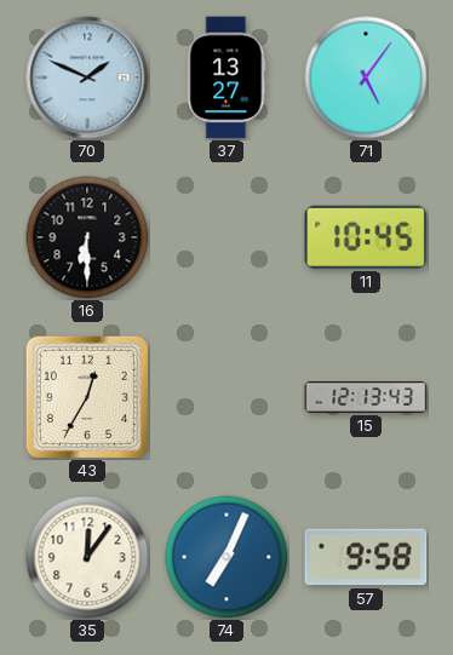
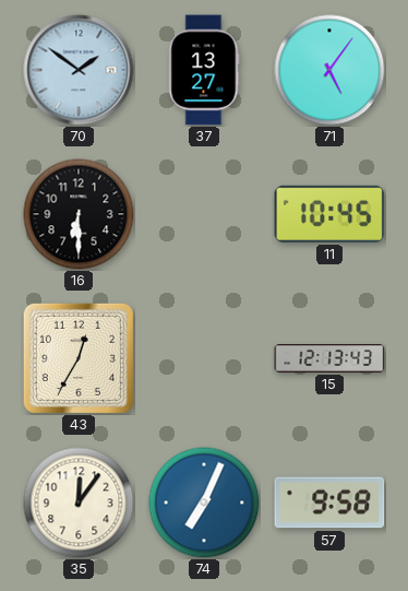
70: 1:49 -> 1:51
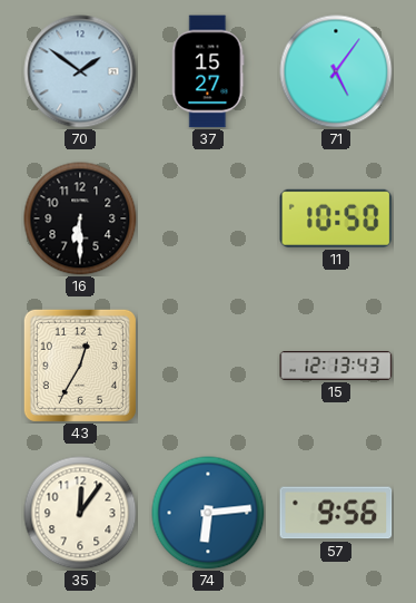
37: 13:27 -> 15:27
11: 10:45 -> 10:50
74: 7:04 -> 6:14
57: 9:58 -> 9:56
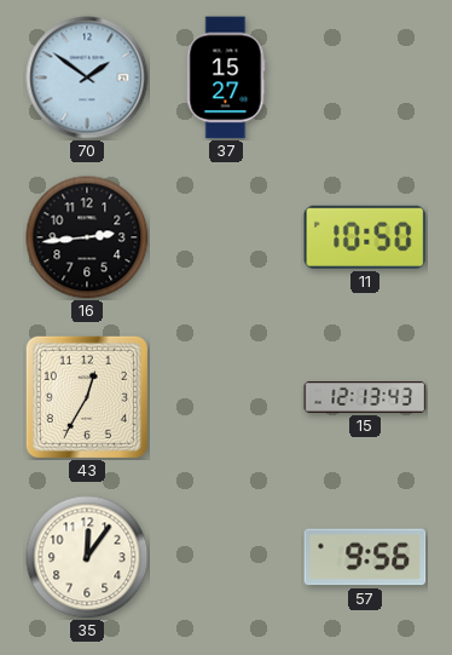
71: 5:06 -> none
16: 6:30 -> 2:44
74: 6:14 -> none
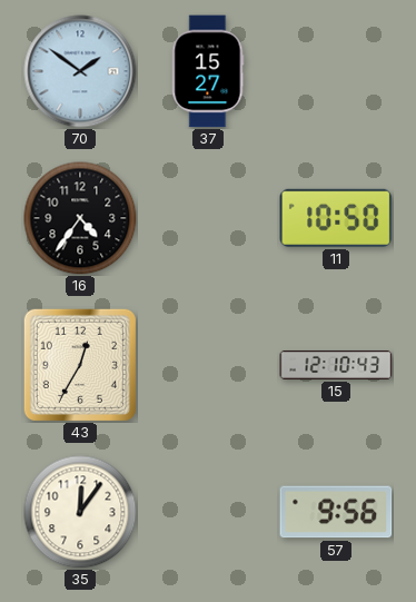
16: 2:44 -> 4:36
15: 12:13 -> 12:10
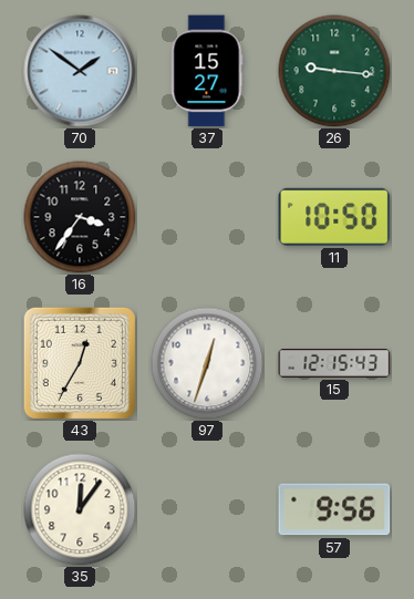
26: none -> 9:16
16: 4:36 -> 3:36
97: none -> 12:33
15: 12:10 -> 12:15
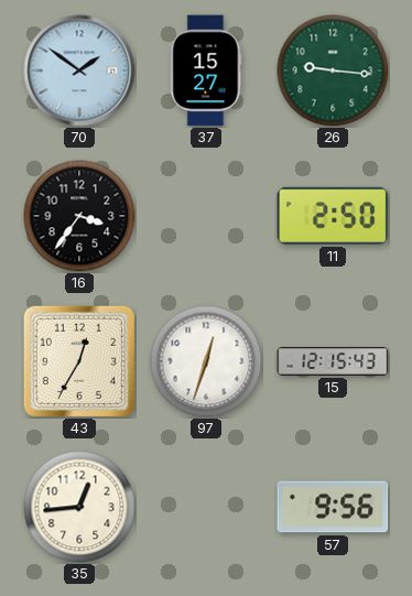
11: 10:50 -> 2:50
35: 12:06 -> 12:44
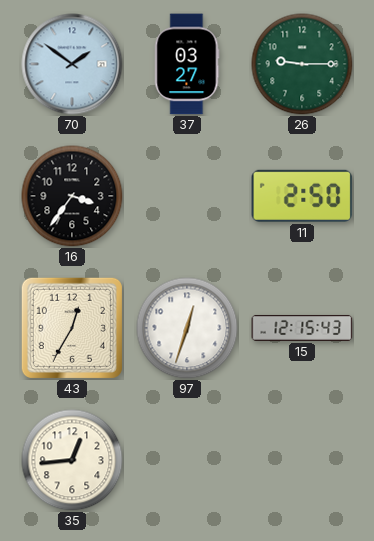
37: 15:27 -> 03:27
26: 9:16 -> 9:15
57: 9:56 -> none
